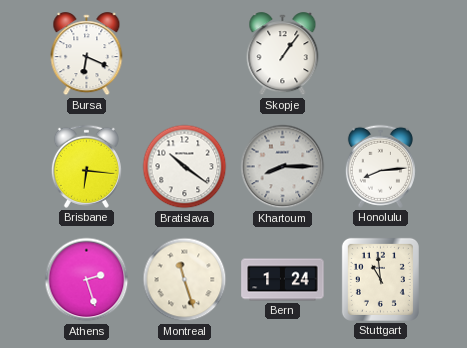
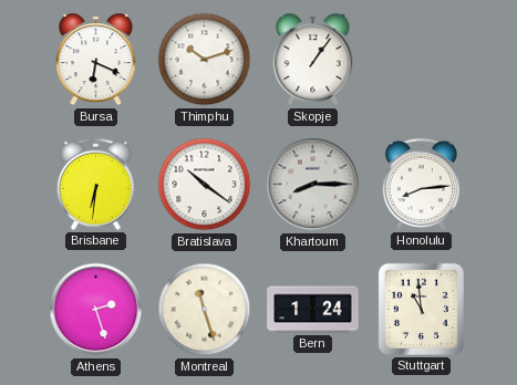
Thimphu: none -> 10:12
Brisbane: 6:16 -> 6:31
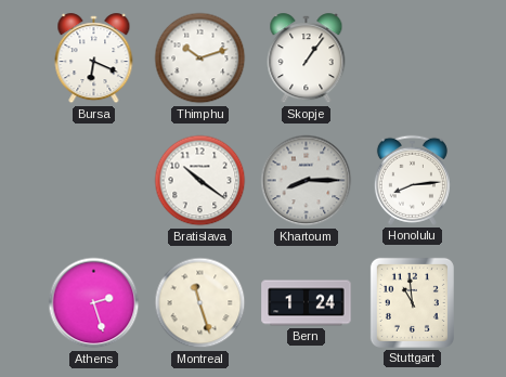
Brisbane: 6:31 -> none
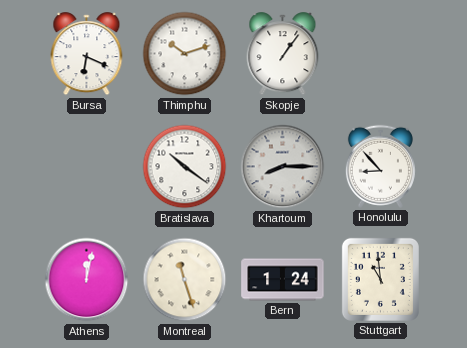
Honolulu: 8:14 -> 8:53
Athens: 2:27 -> 12:02
